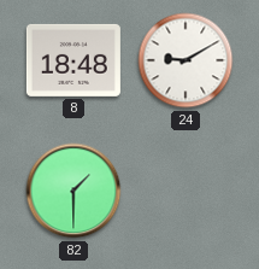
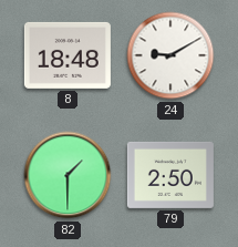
79: none -> 2:50
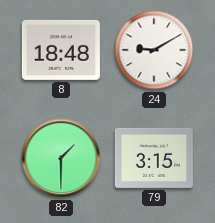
79: 2:50 -> 3:15
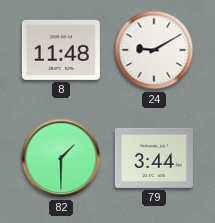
8: 18:48 -> 11:48
79: 3:15 -> 3:44
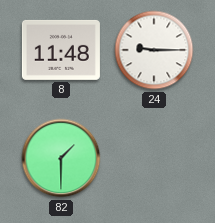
24: 9:10 -> 9:15
79: 3:44 -> none
